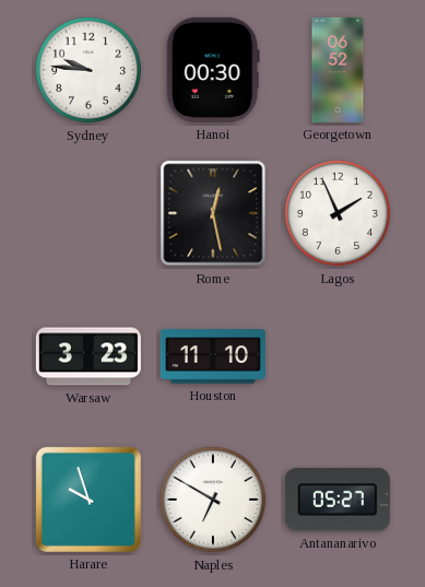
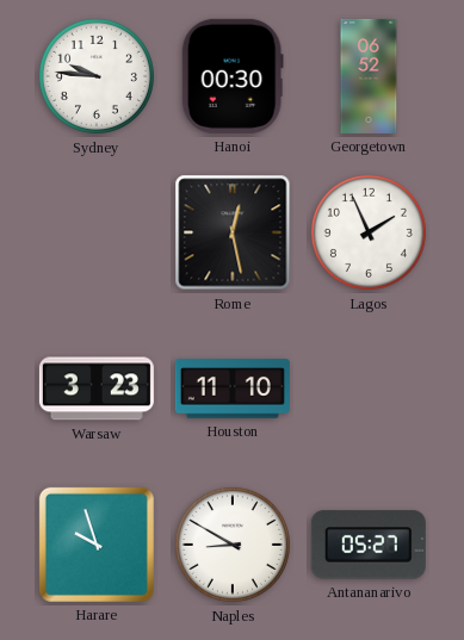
Naples: 6:50 -> 8:50
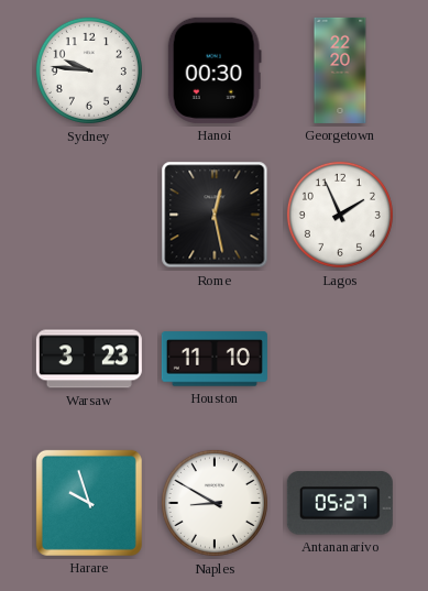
Georgetown: 06:52 -> 22:20
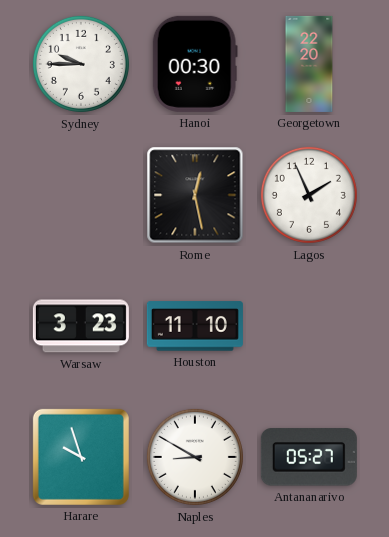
Sydney: 9:46 -> 9:45
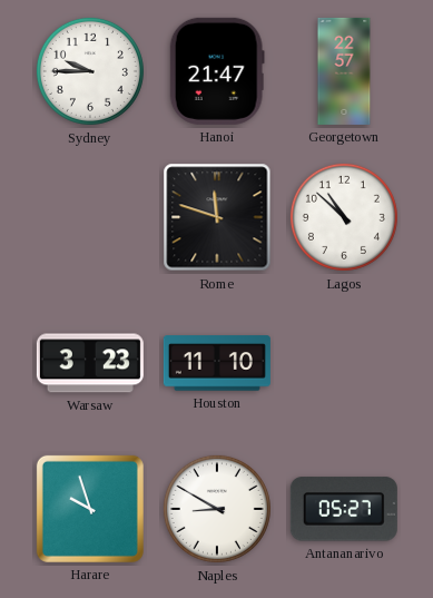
Hanoi: 00:30 -> 21:47
Georgetown: 22:20 -> 22:57
Rome: 12:28 -> 11:48
Lagos: 1:56 -> 10:52
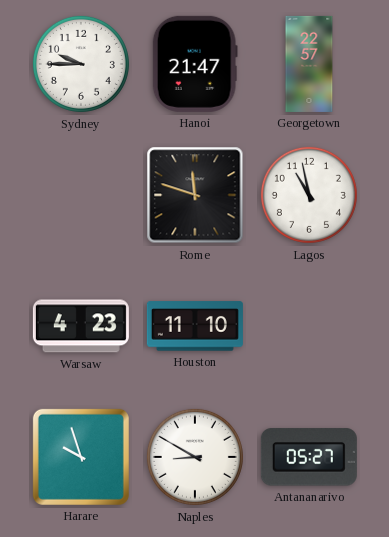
Lagos: 10:52 -> 10:58
Warsaw: 3:23 -> 4:23
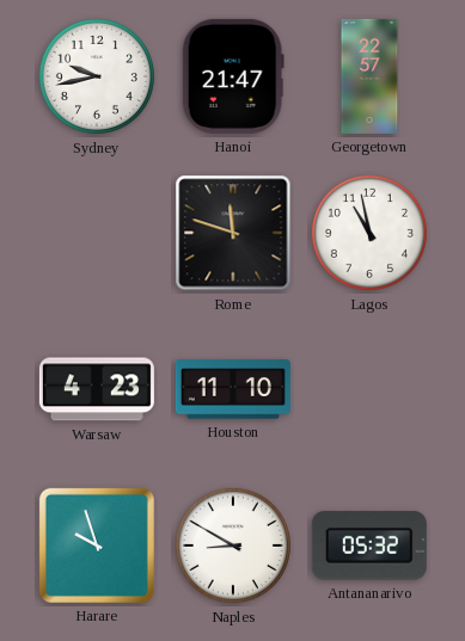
Sydney: 9:45 -> 9:43
Antananarivo: 05:27 -> 05:32
